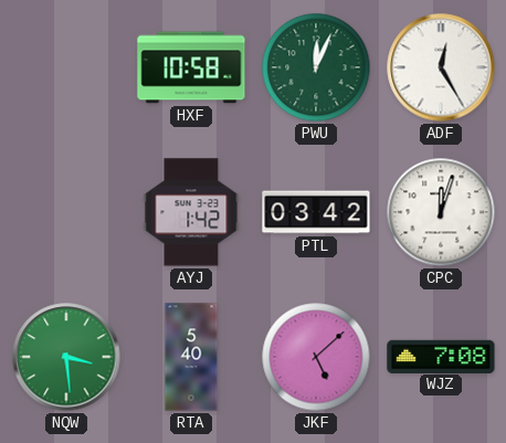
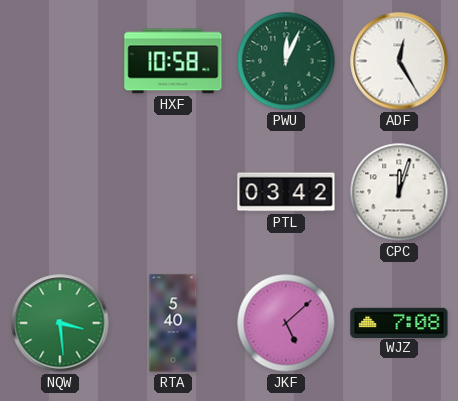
AYJ: 1:42 -> none
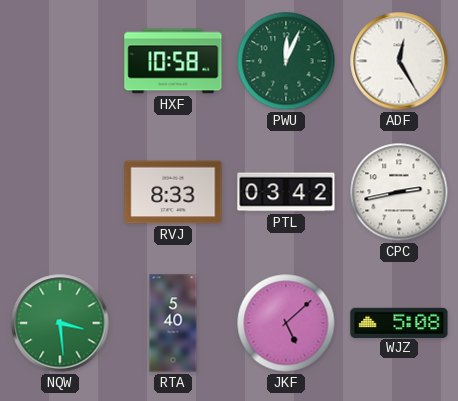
RVJ: none -> 8:33
CPC: 12:03 -> 2:43
WJZ: 7:08 -> 5:08
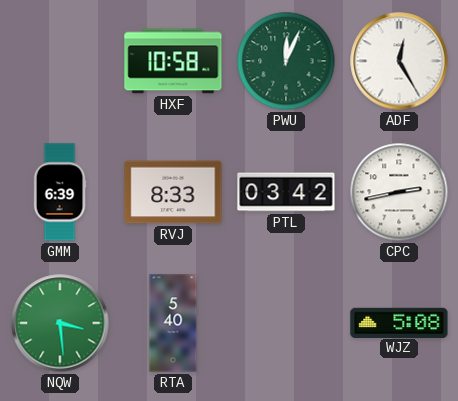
GMM: none -> 6:39
JKF: 5:08 -> none
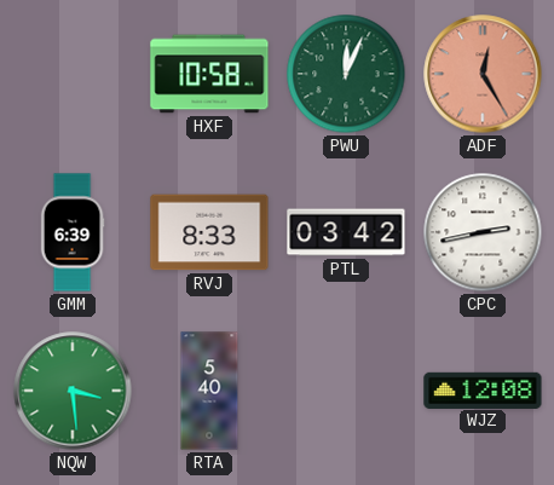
ADF dial: white -> salmon
WJZ: 5:08 -> 12:08
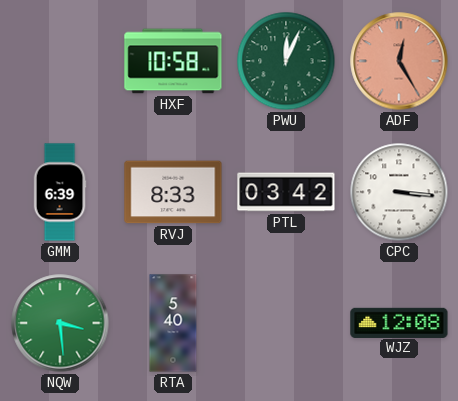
CPC: 2:43 -> 3:16
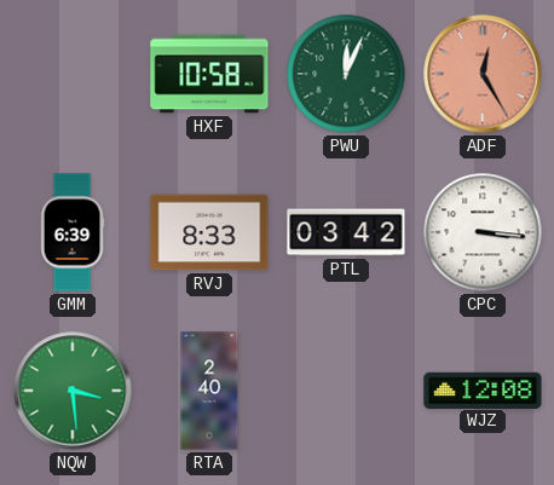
RTA: 5:40 -> 2:40
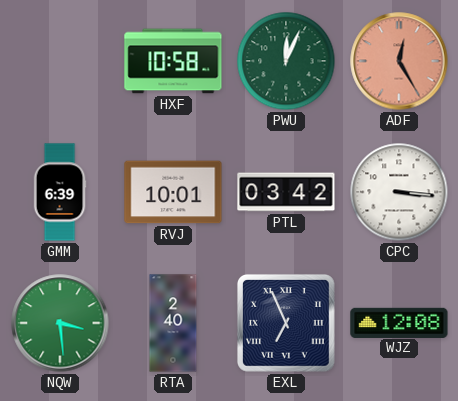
RVJ: 8:33 -> 10:01
EXL: none -> 6:56
